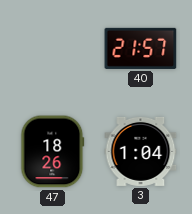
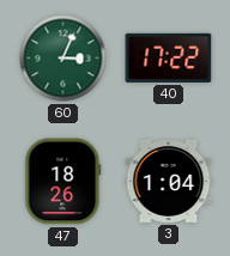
60: none -> 3:04
40: 21:57 -> 17:22
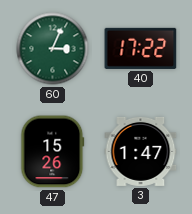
47: 18:26 -> 15:26
3: 1:04 -> 1:47
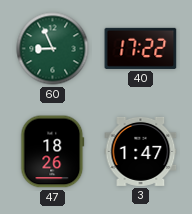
60: 3:04 -> 8:56
47: 15:26 -> 18:26
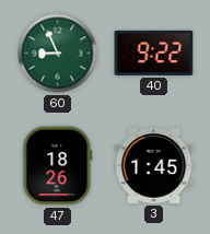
40: 17:22 -> 9:22
3: 1:47 -> 1:45
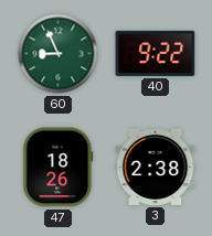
3: 1:45 -> 2:38
